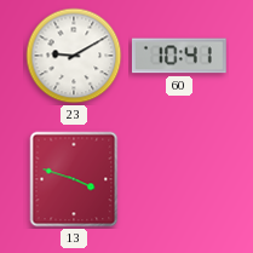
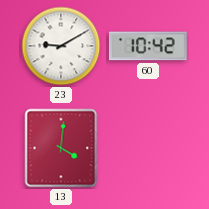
60: 10:41 -> 10:42
13: 3:48 -> 4:01
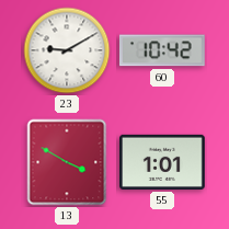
13: 4:01 -> 3:50
55: none -> 1:01
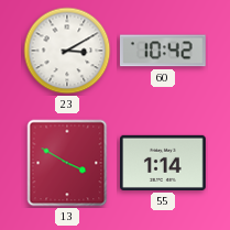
23: 9:10 -> 3:10
55: 1:01 -> 1:14
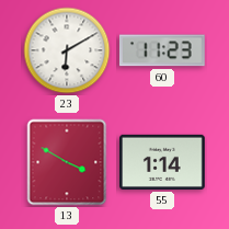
23: 3:10 -> 6:10
60: 10:42 -> 11:23
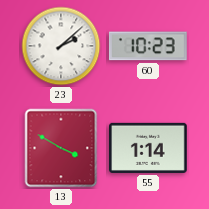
23: 6:10 -> 2:08
60: 11:23 -> 10:23
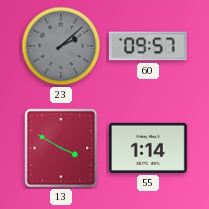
23 dial: white -> grey
60: 10:23 -> 09:57
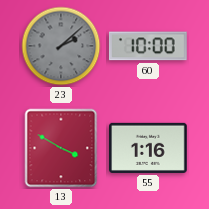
60: 09:57 -> 10:00
55: 1:14 -> 1:16
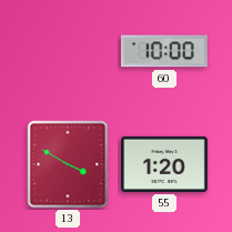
23: 2:08 -> none
55: 1:16 -> 1:20
